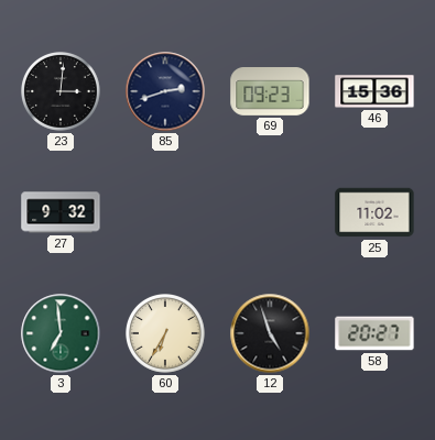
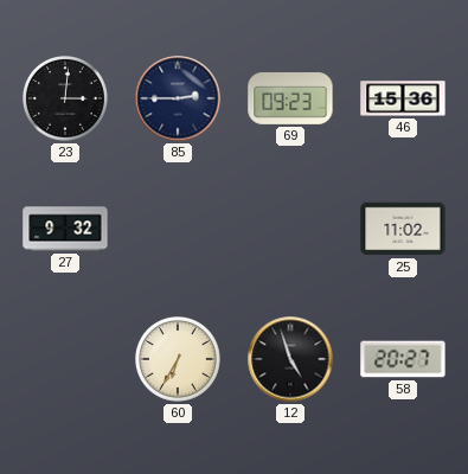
85: 2:42 -> 2:45
3: 6:59 -> none
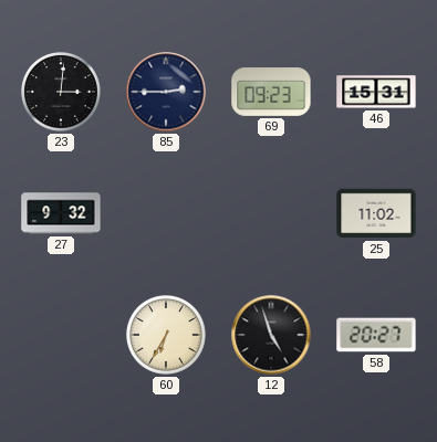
46: 15:36 -> 15:31
